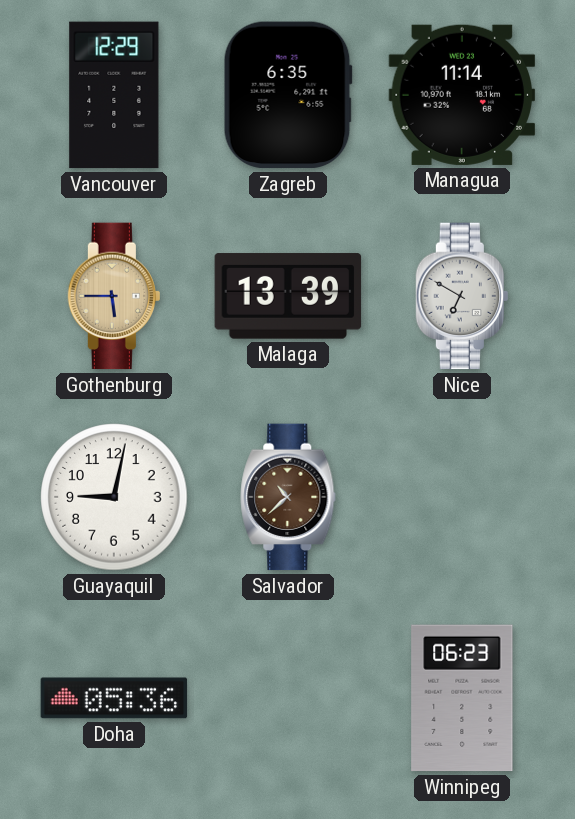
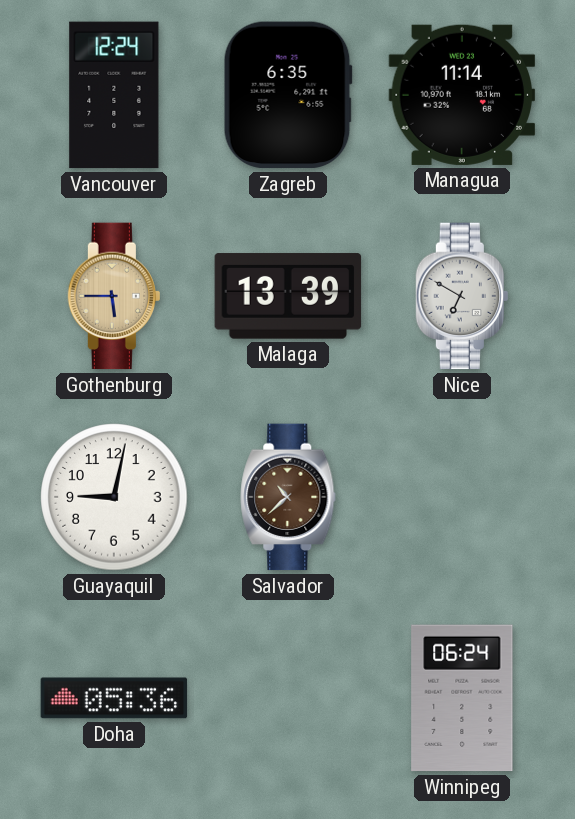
Vancouver: 12:29 -> 12:24
Winnipeg: 06:23 -> 06:24
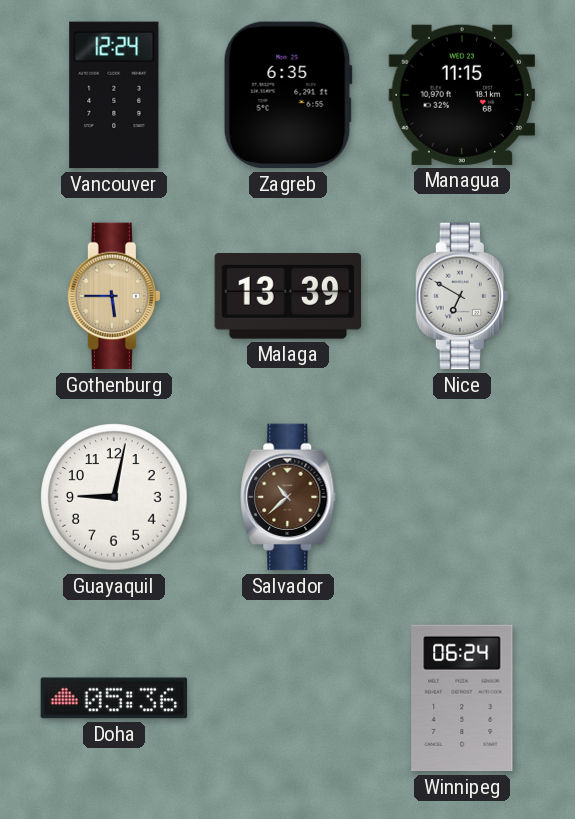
Managua: 11:14 -> 11:15
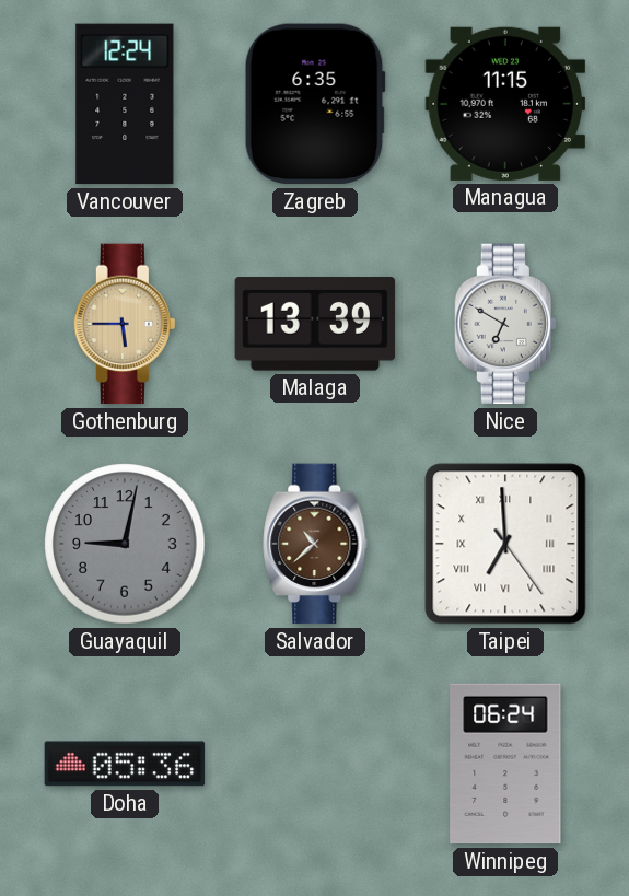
Guayaquil dial: white -> grey
Taipei: none -> 6:59
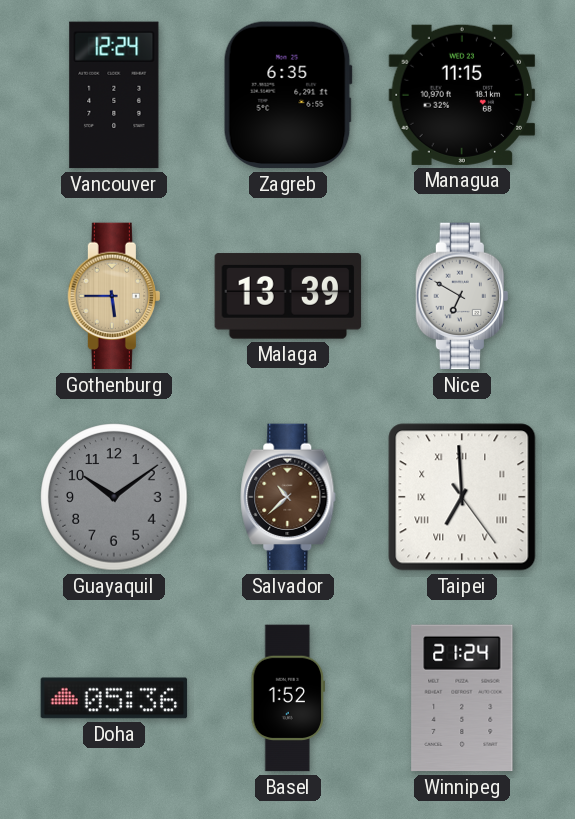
Guayaquil: 9:02 -> 10:09
Basel: none -> 1:52
Winnipeg: 06:24 -> 21:24
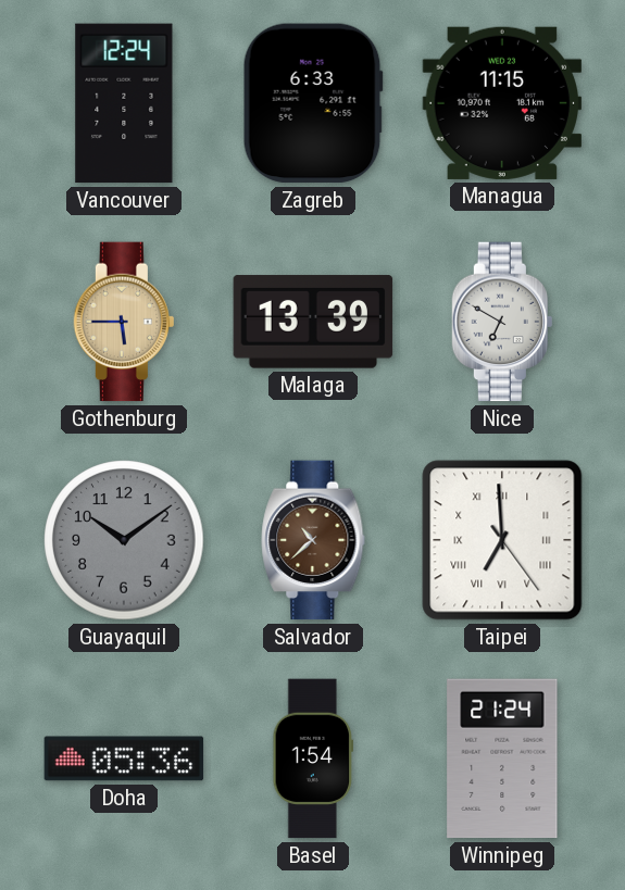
Zagreb: 6:35 -> 6:33
Basel: 1:52 -> 1:54
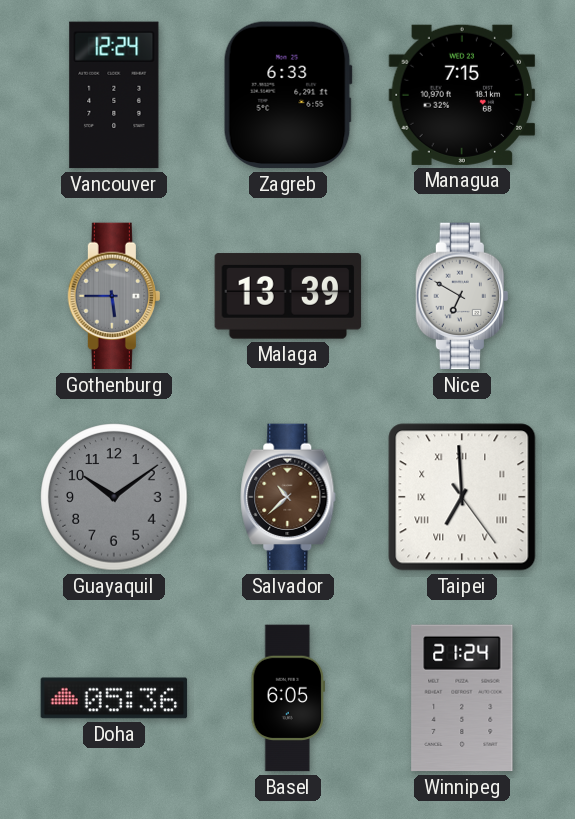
Managua: 11:15 -> 7:15
Gothenburg dial: champagne -> grey
Basel: 1:54 -> 6:05
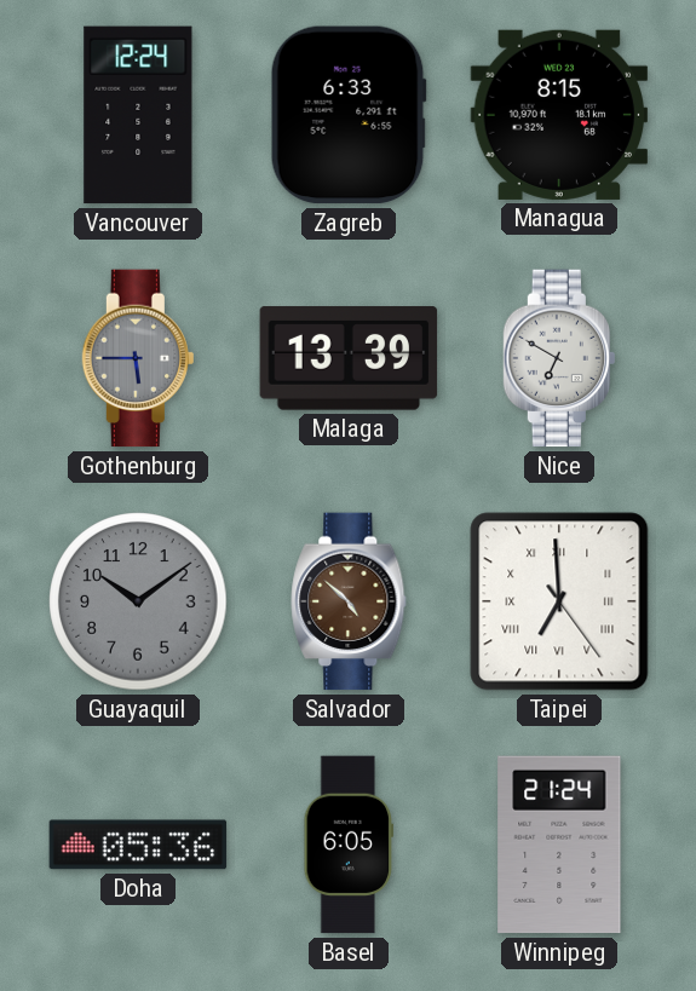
Managua: 7:15 -> 8:15
Salvador: 10:38 -> 4:52
